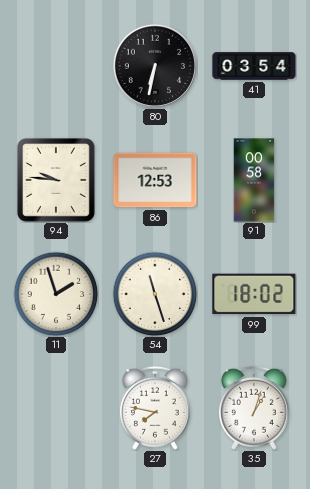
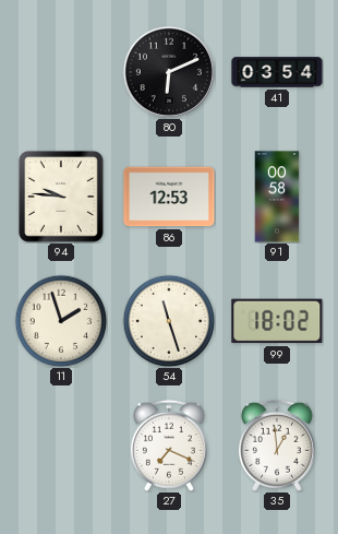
80: 6:32 -> 6:11
27: 7:47 -> 7:19
35: 1:03 -> 12:59
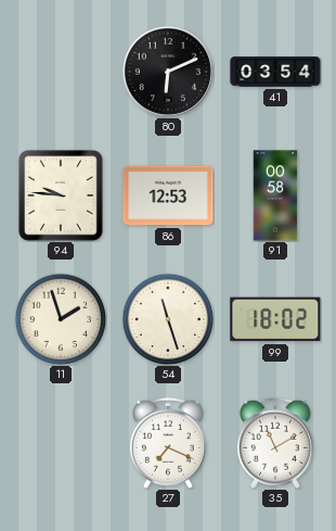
35: 12:59 -> 11:10
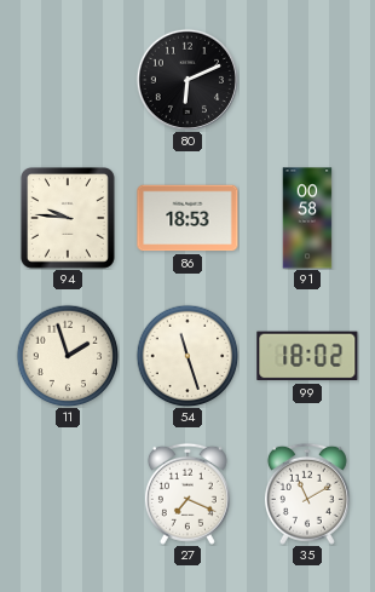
41: 03:54 -> none
86: 12:53 -> 18:53
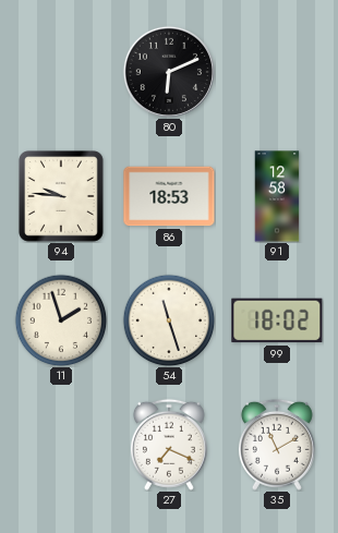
91: 00:58 -> 12:58
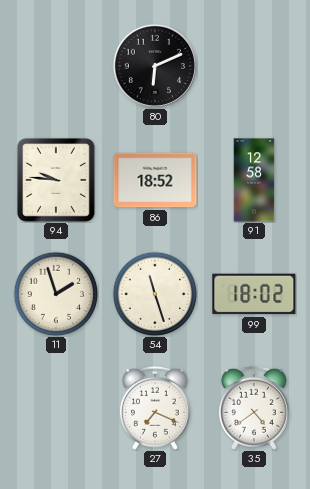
86: 18:53 -> 18:52
35: 11:10 -> 4:39
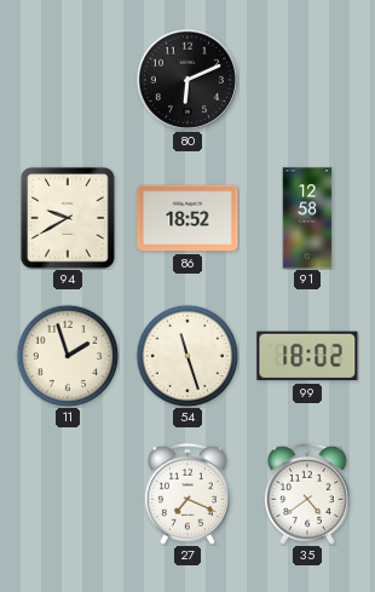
94: 9:46 -> 9:40
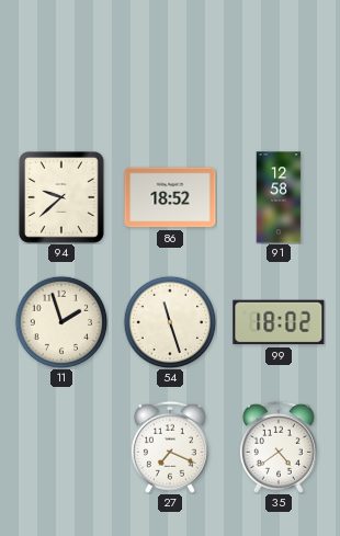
80: 6:11 -> none
94: 9:40 -> 9:38
